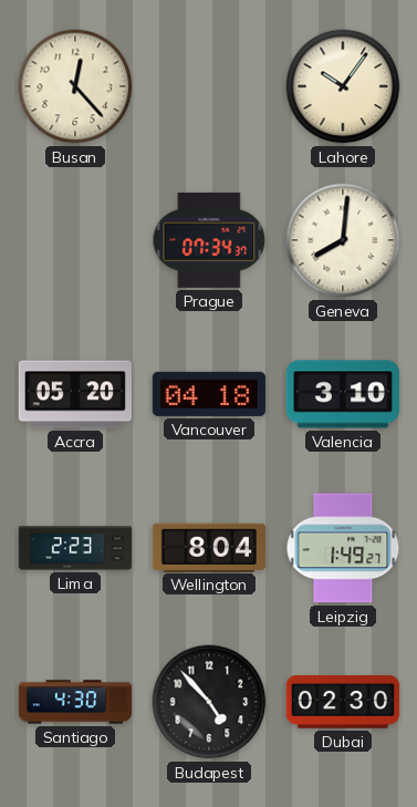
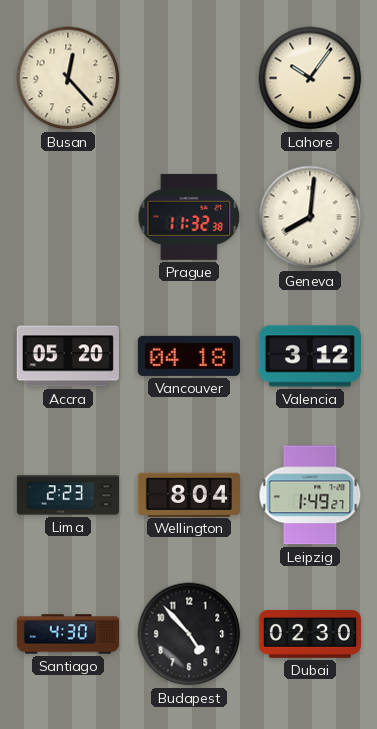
Prague: 07:34 -> 11:32
Valencia: 3:10 -> 3:12
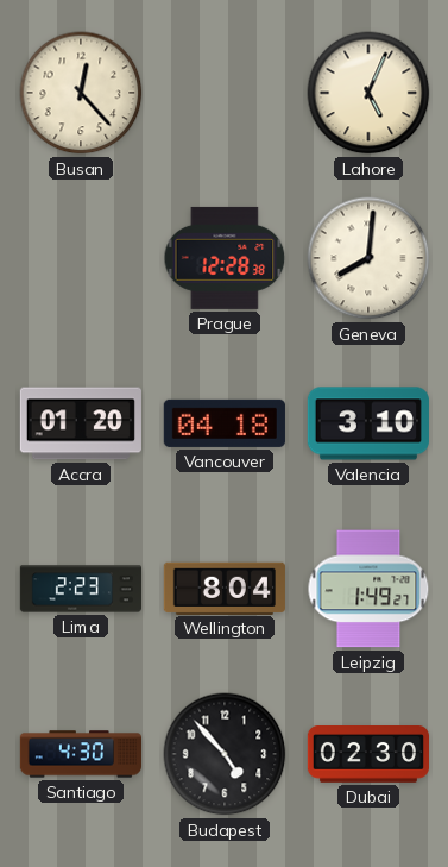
Lahore: 10:06 -> 5:04
Prague: 11:32 -> 12:28
Accra: 05:20 -> 01:20
Valencia: 3:12 -> 3:10
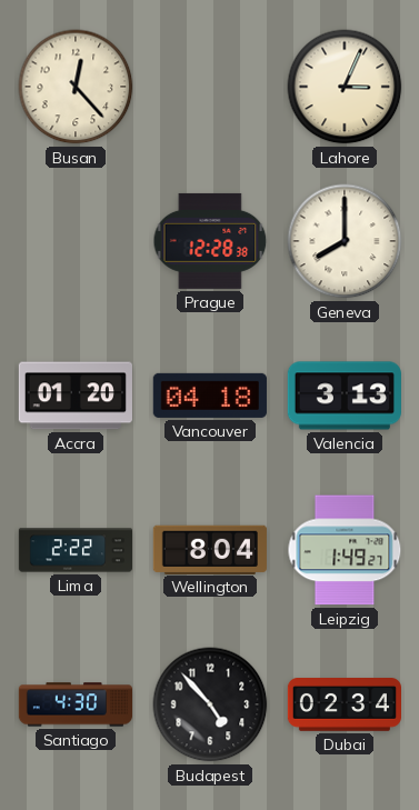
Lahore: 5:04 -> 3:04
Geneva: 8:01 -> 8:00
Valencia: 3:10 -> 3:13
Lima: 2:23 -> 2:22
Dubai: 02:30 -> 02:34
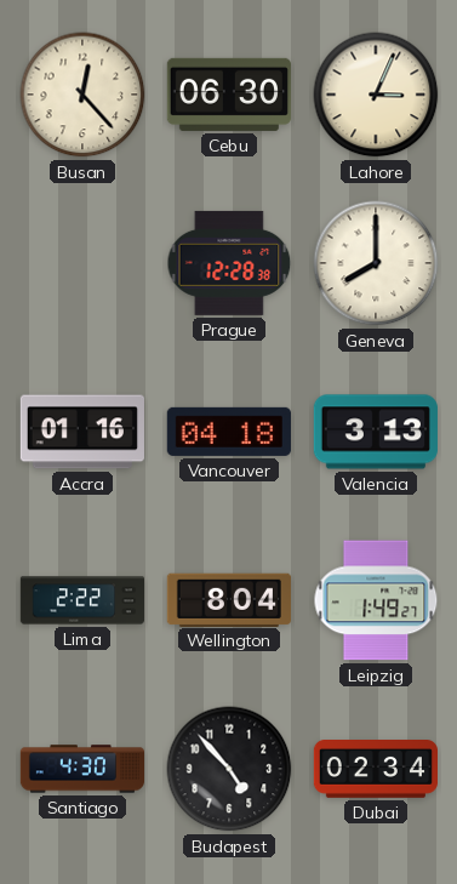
Cebu: none -> 06:30
Accra: 01:20 -> 01:16
